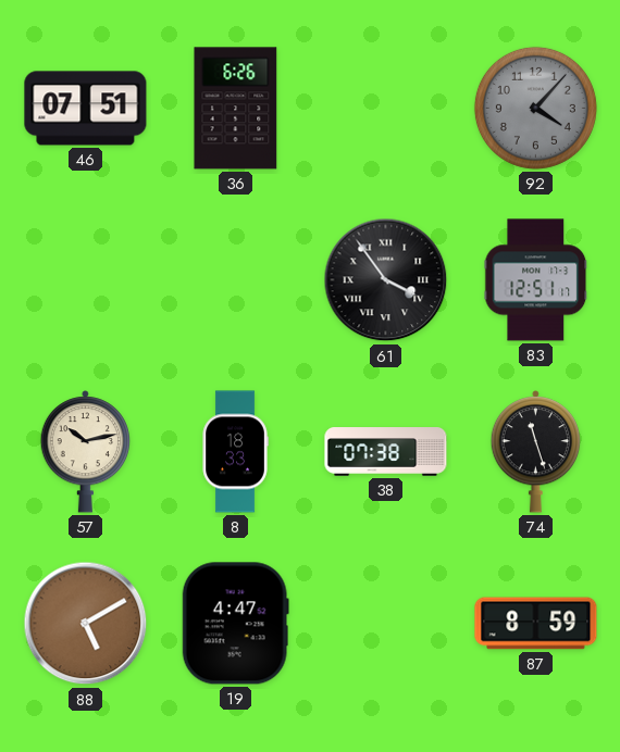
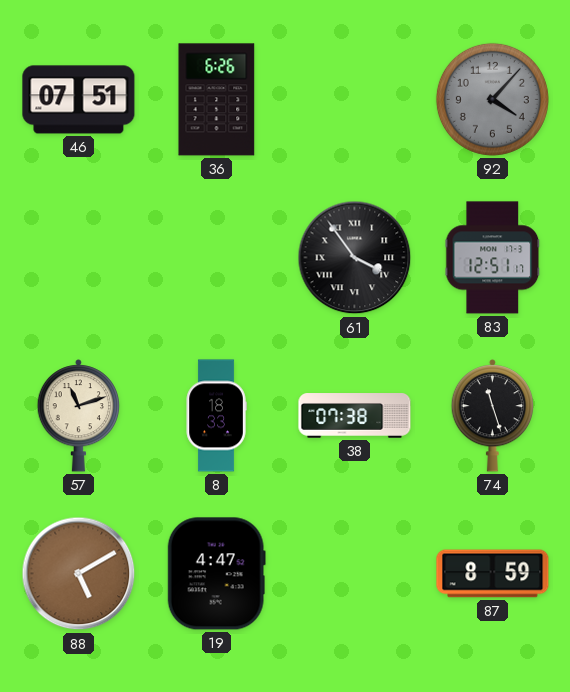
57: 10:13 -> 11:12
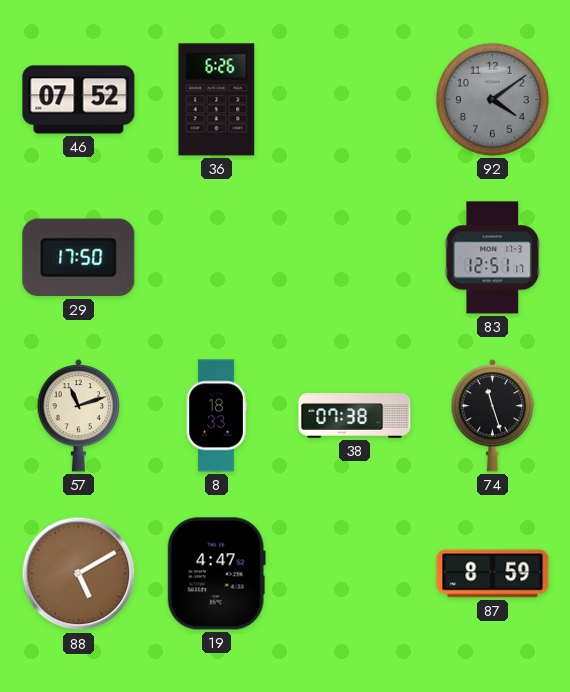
46: 07:51 -> 07:52
92: 4:07 -> 4:09
29: none -> 17:50
61: 3:54 -> none
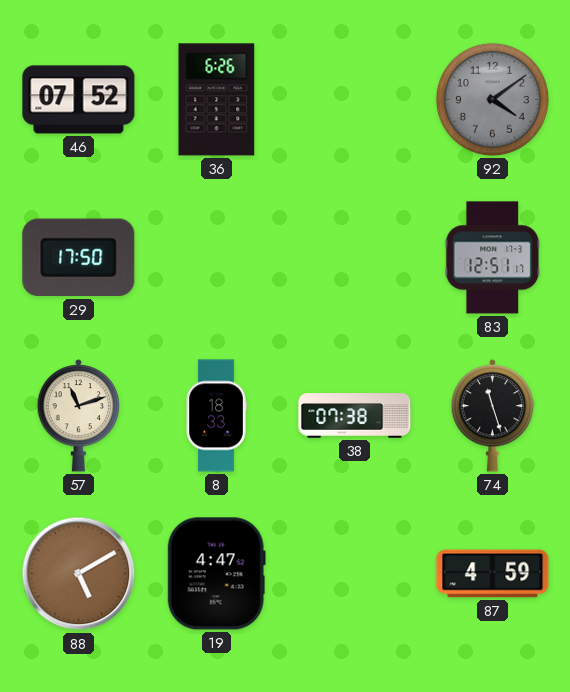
87: 8:59 -> 4:59
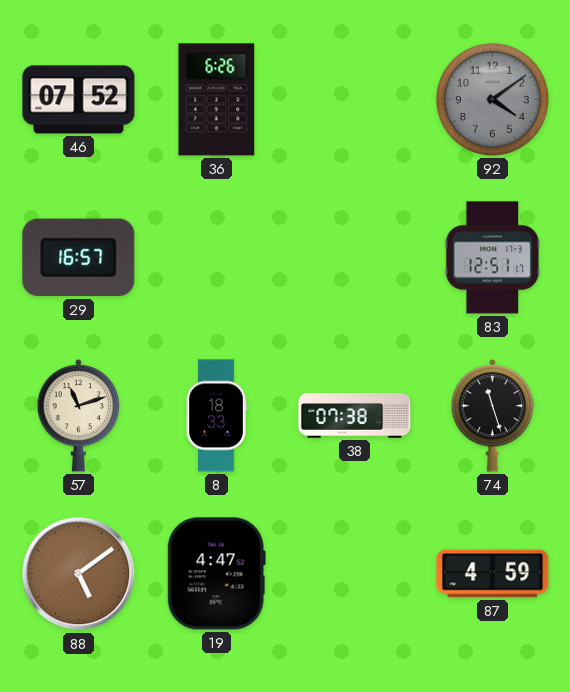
29: 17:50 -> 16:57
88: 5:10 -> 5:09
